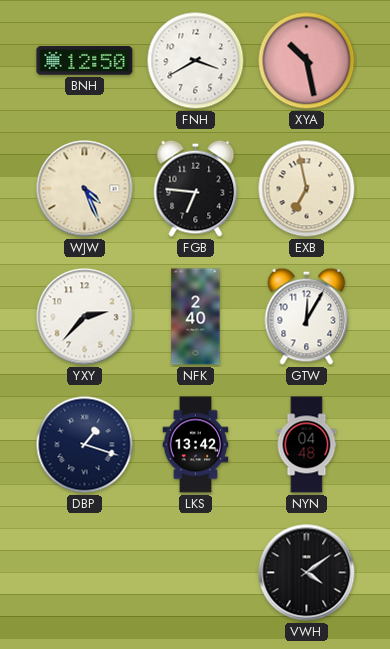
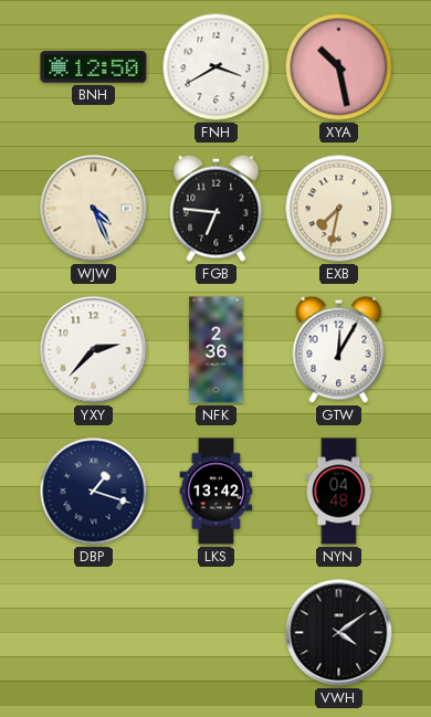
EXB: 6:58 -> 7:32
NFK: 2:40 -> 2:36
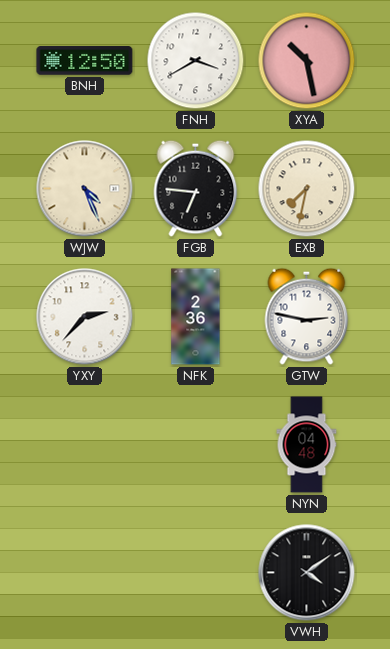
GTW: 12:05 -> 2:47
DBP: 1:18 -> none
LKS: 13:42 -> none
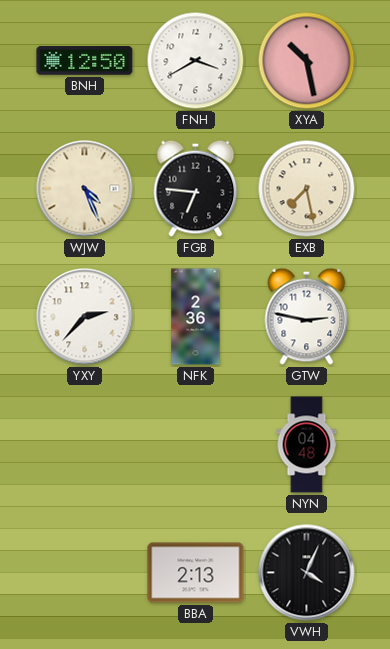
EXB: 7:32 -> 7:28
BBA: none -> 2:13
VWH: 4:09 -> 4:04
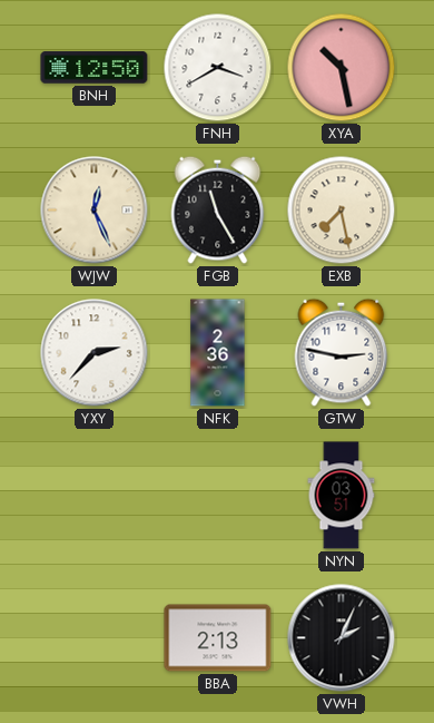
WJW: 4:26 -> 12:26
FGB: 6:46 -> 11:25
NYN: 04:48 -> 03:51
VWH: 4:04 -> 2:04
